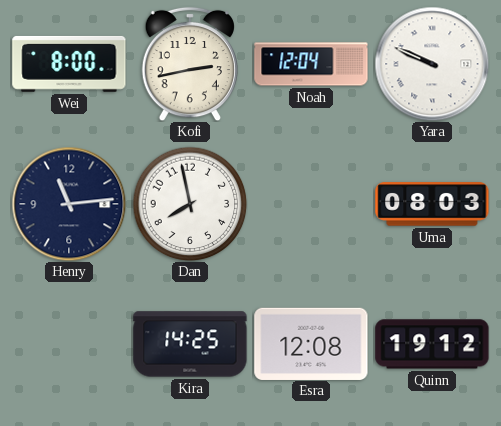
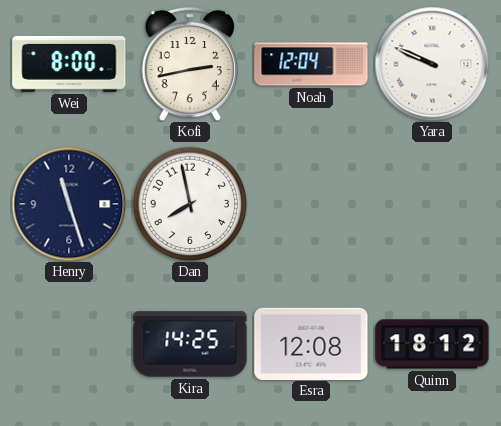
Henry: 11:14 -> 11:27
Uma: 08:03 -> none
Quinn: 19:12 -> 18:12
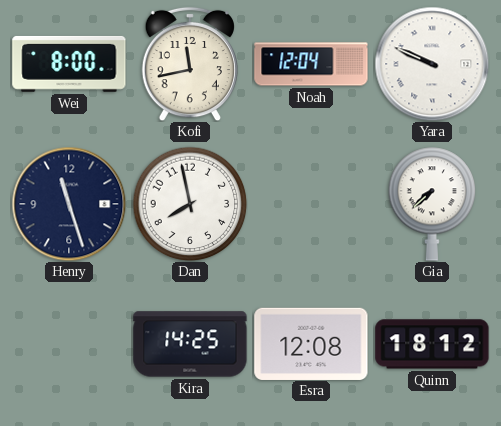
Kofi: 2:43 -> 11:43
Gia: none -> 7:38
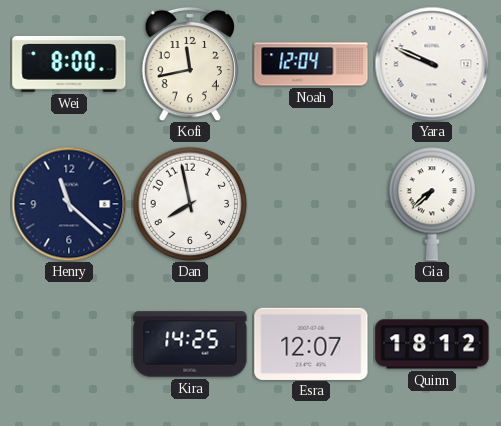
Henry: 11:27 -> 11:22
Esra: 12:08 -> 12:07
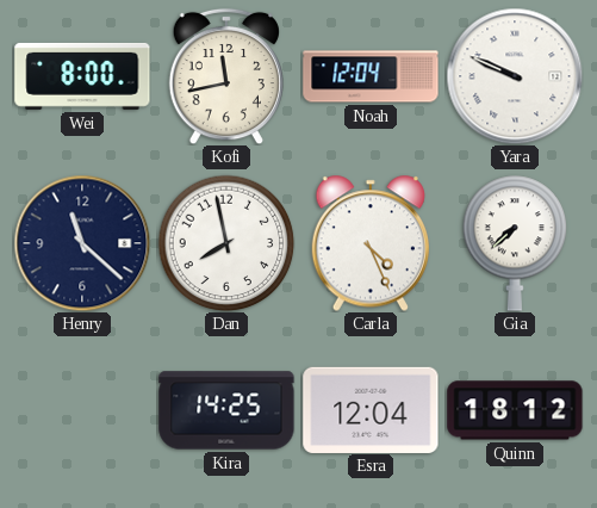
Carla: none -> 4:26
Esra: 12:07 -> 12:04
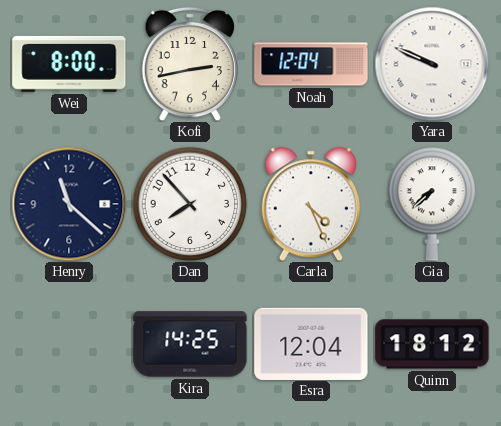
Kofi: 11:43 -> 2:43
Dan: 7:58 -> 7:53
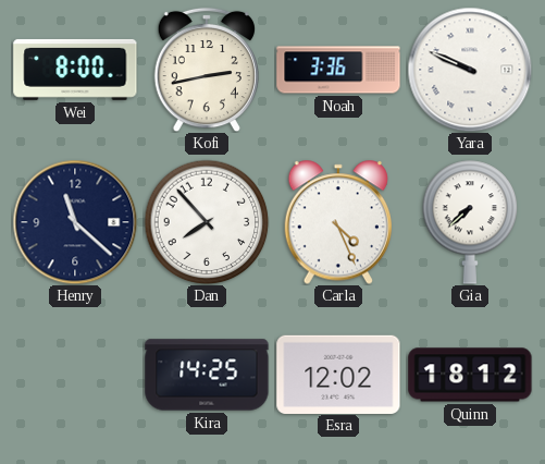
Noah: 12:04 -> 3:36
Esra: 12:04 -> 12:02
